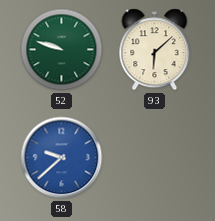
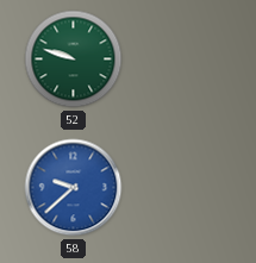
93: 6:08 -> none
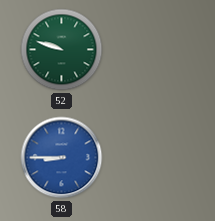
58: 9:38 -> 8:45
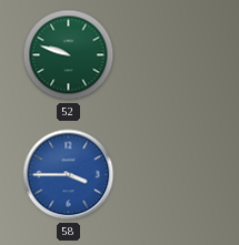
58: 8:45 -> 3:45
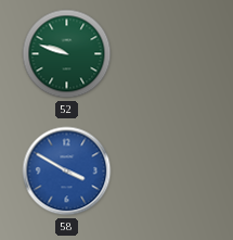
58: 3:45 -> 3:50
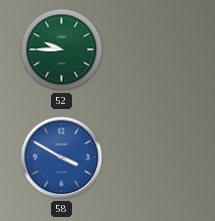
52: 9:48 -> 9:45
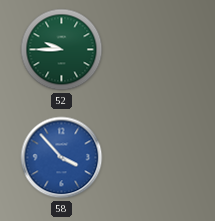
58: 3:50 -> 3:53
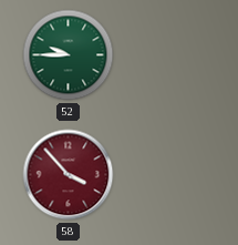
58 dial: blue -> burgundy
